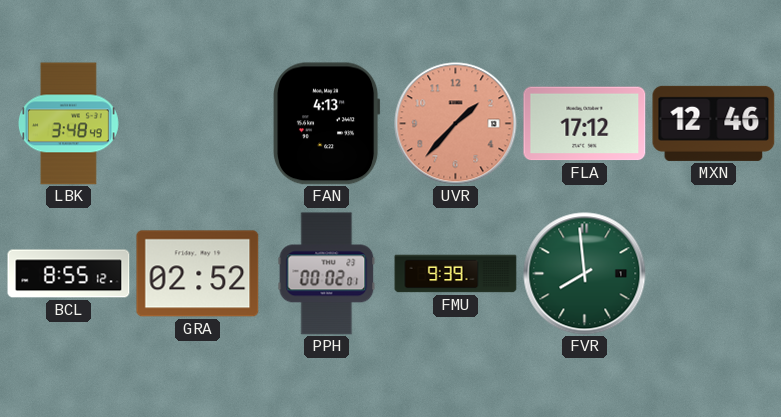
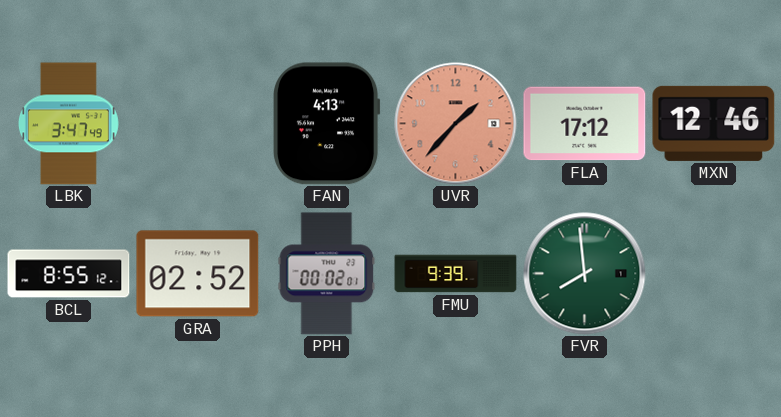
LBK: 3:48 -> 3:47
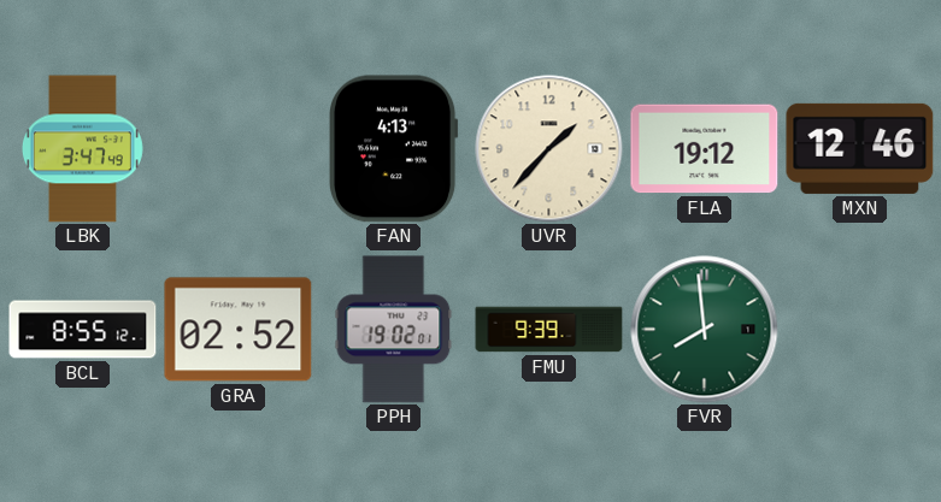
UVR dial: salmon -> cream
FLA: 17:12 -> 19:12
PPH: 00:02 -> 19:02
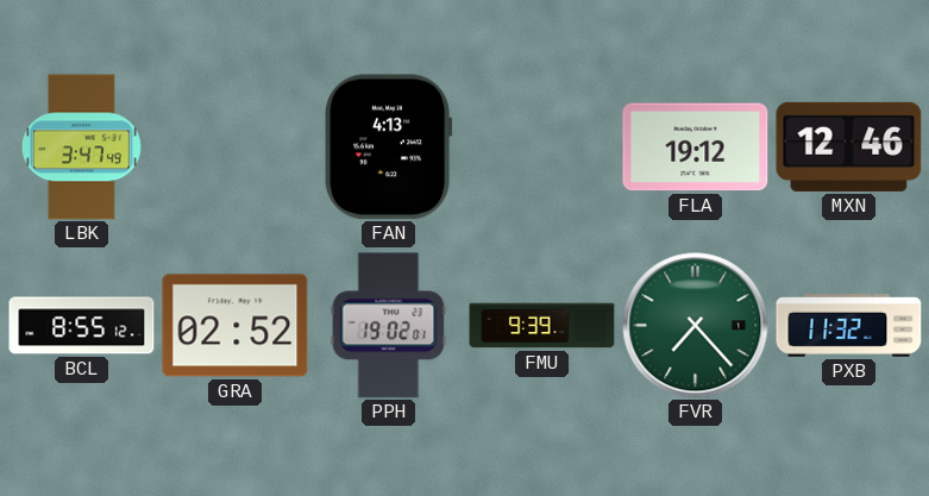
UVR: 1:37 -> none
FVR: 7:59 -> 7:23
PXB: none -> 11:32
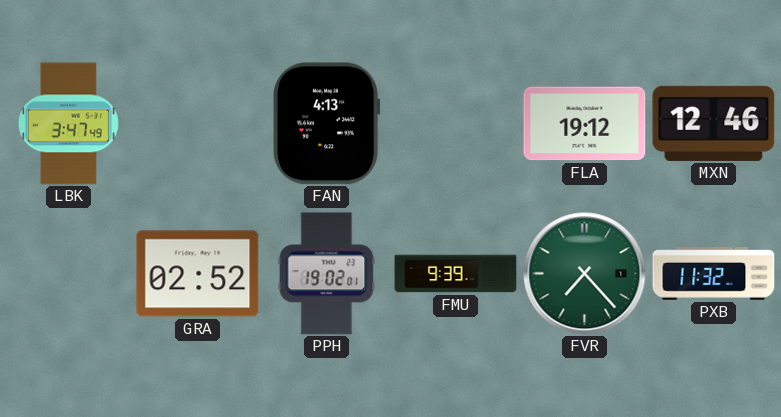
BCL: 8:55 -> none
